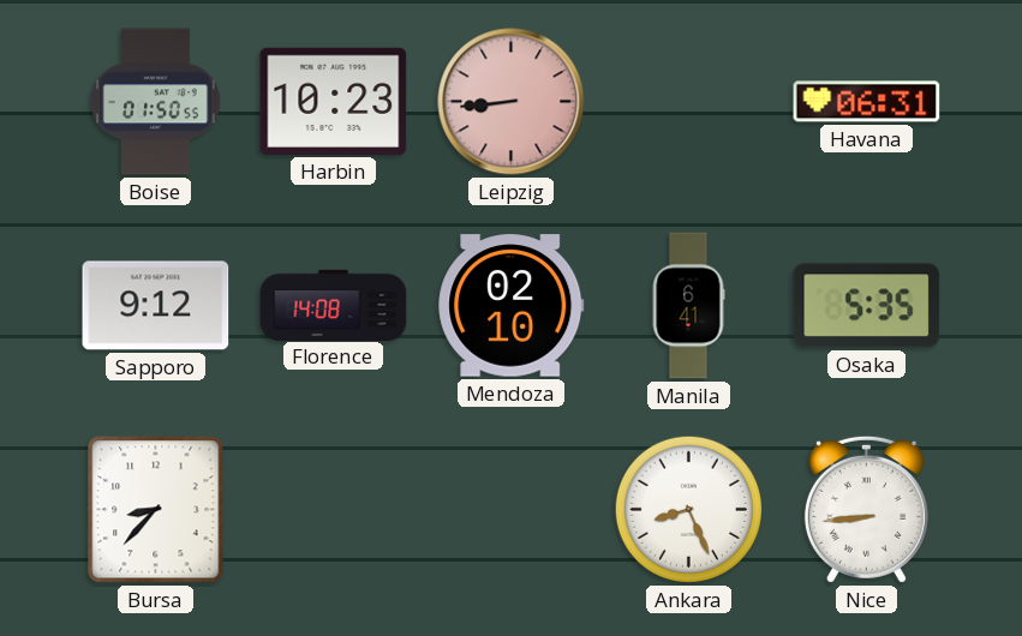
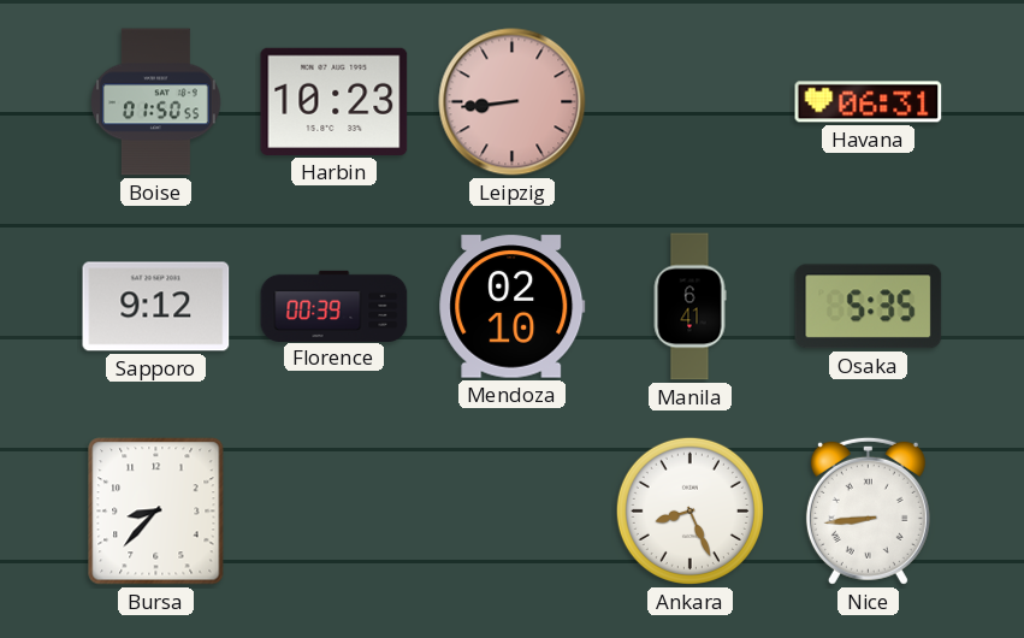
Florence: 14:08 -> 00:39
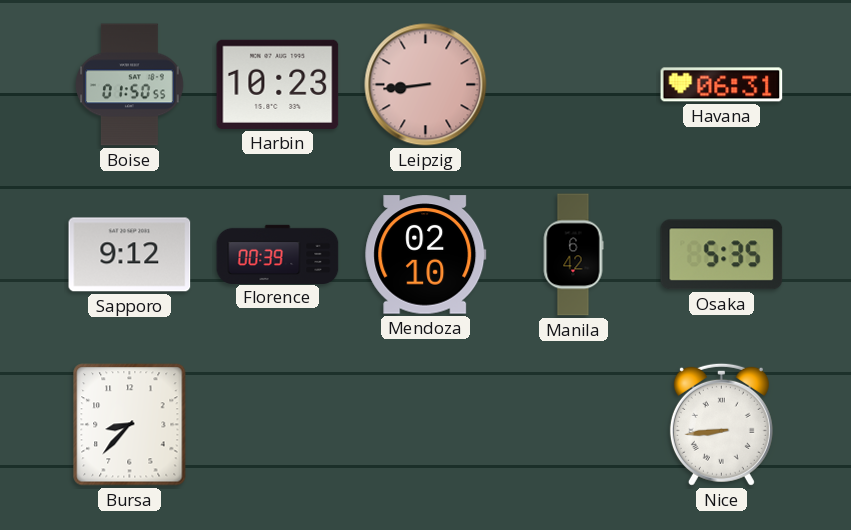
Manila: 6:41 -> 6:42
Ankara: 8:26 -> none
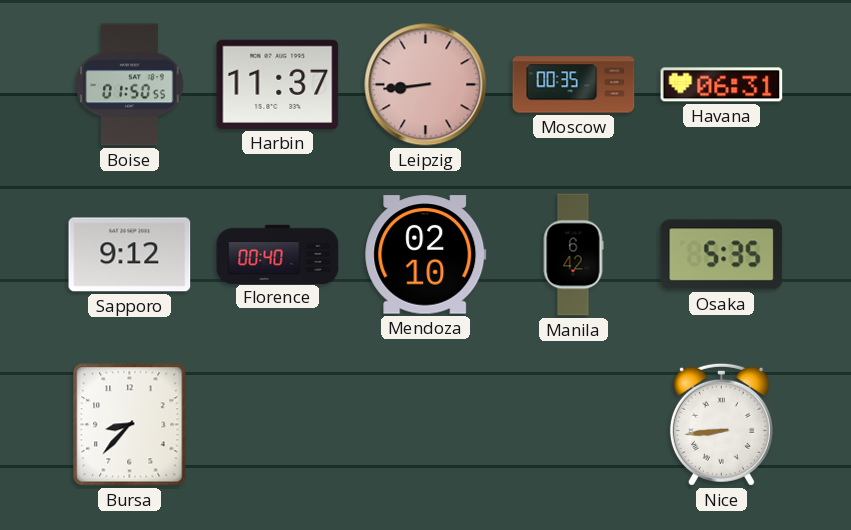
Harbin: 10:23 -> 11:37
Moscow: none -> 00:35
Florence: 00:39 -> 00:40
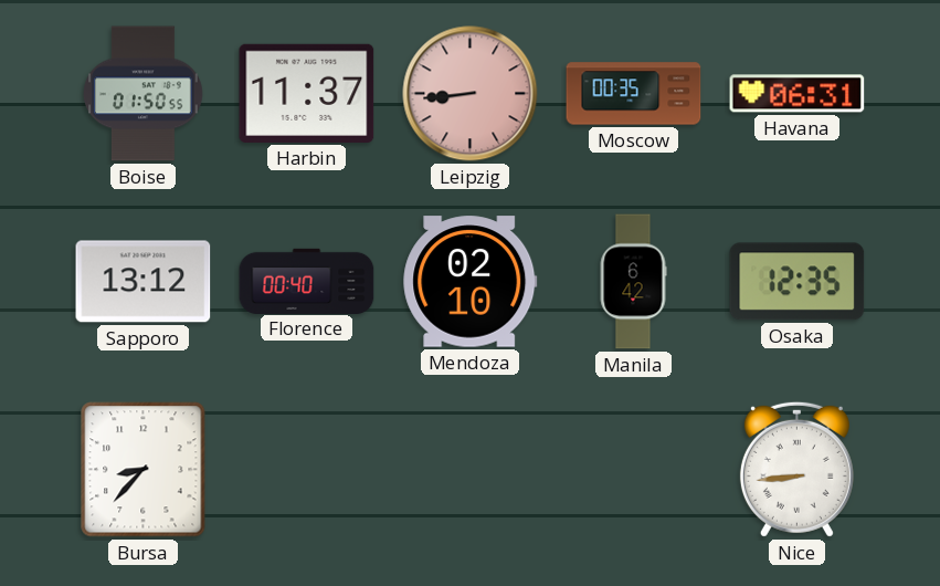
Sapporo: 9:12 -> 13:12
Osaka: 5:35 -> 12:35
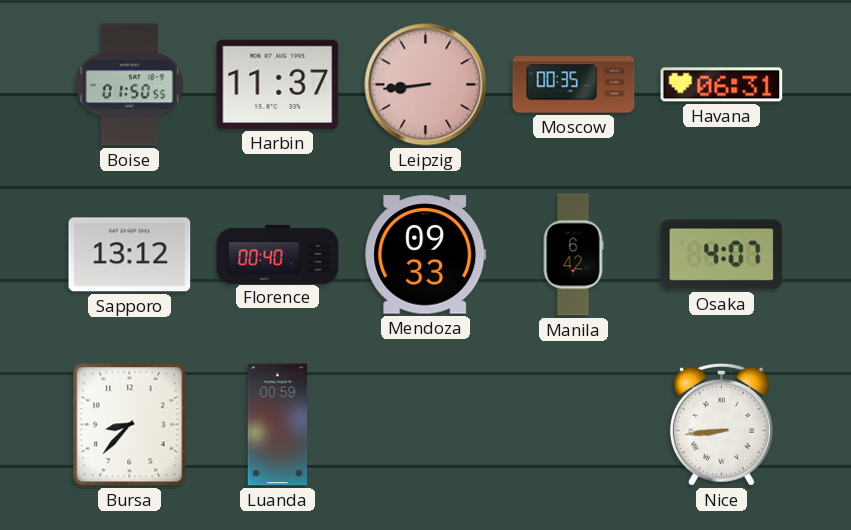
Mendoza: 02:10 -> 09:33
Osaka: 12:35 -> 4:07
Luanda: none -> 00:59
